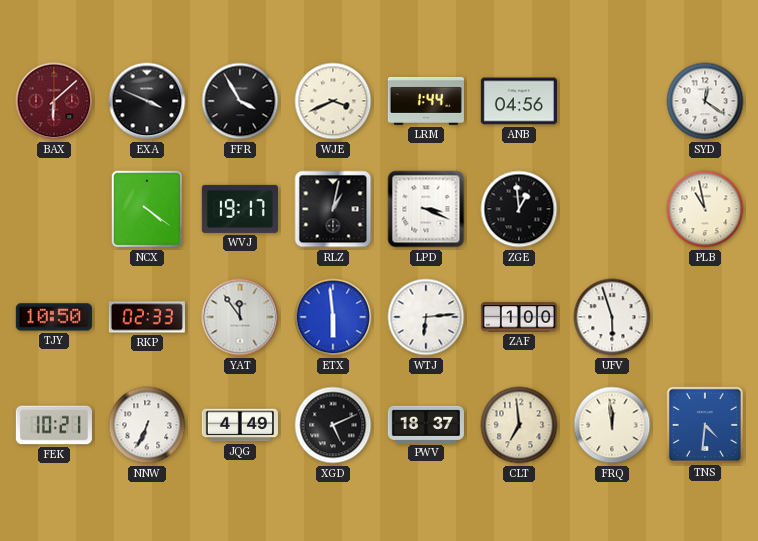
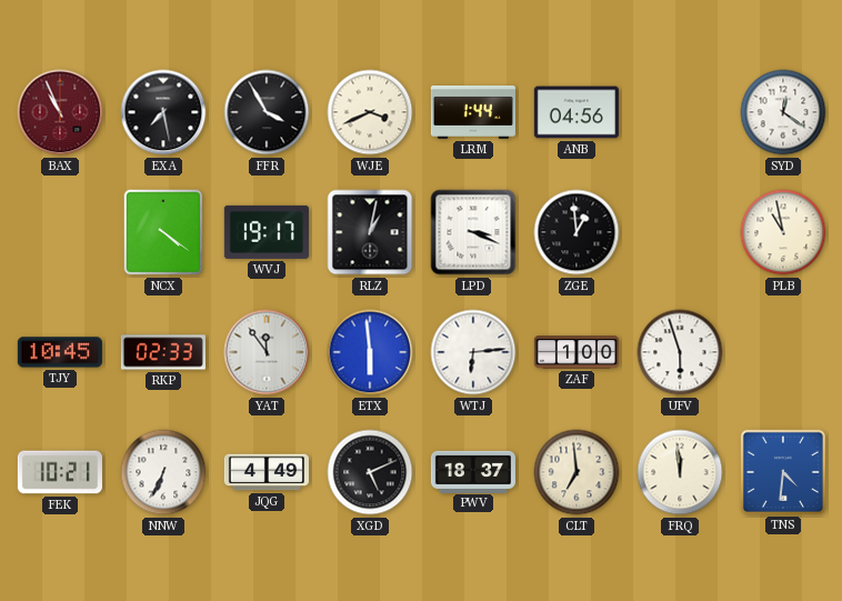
BAX: 6:08 -> 10:56
EXA: 3:49 -> 7:28
TJY: 10:50 -> 10:45
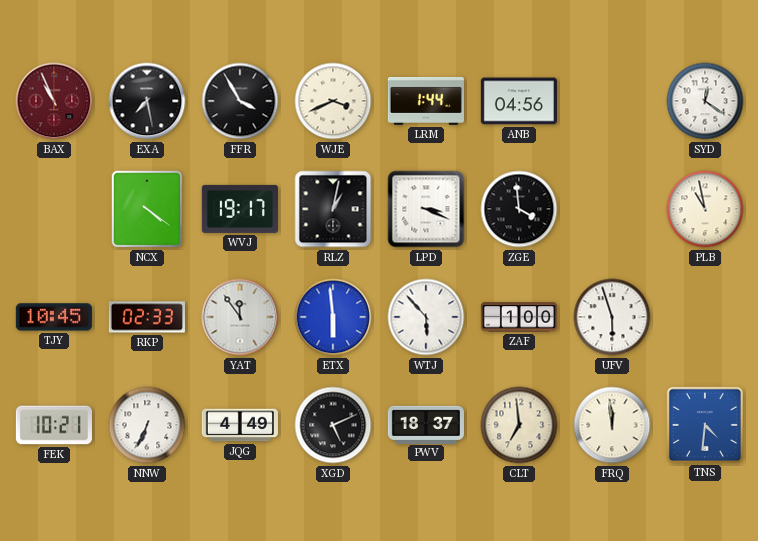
ZGE: 12:59 -> 3:59
WTJ: 6:14 -> 5:53
